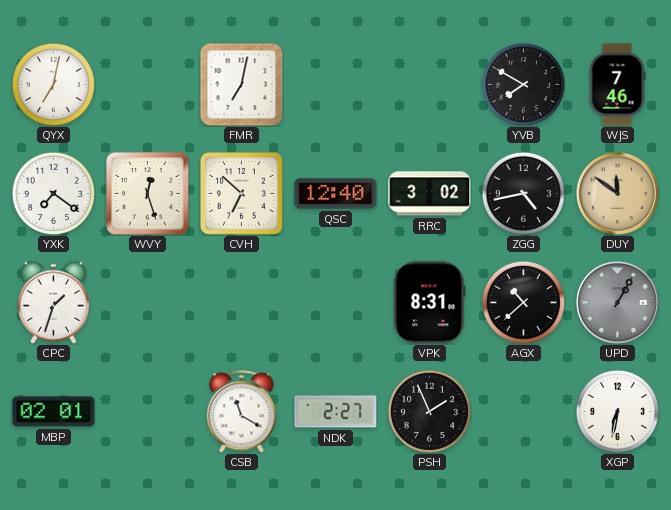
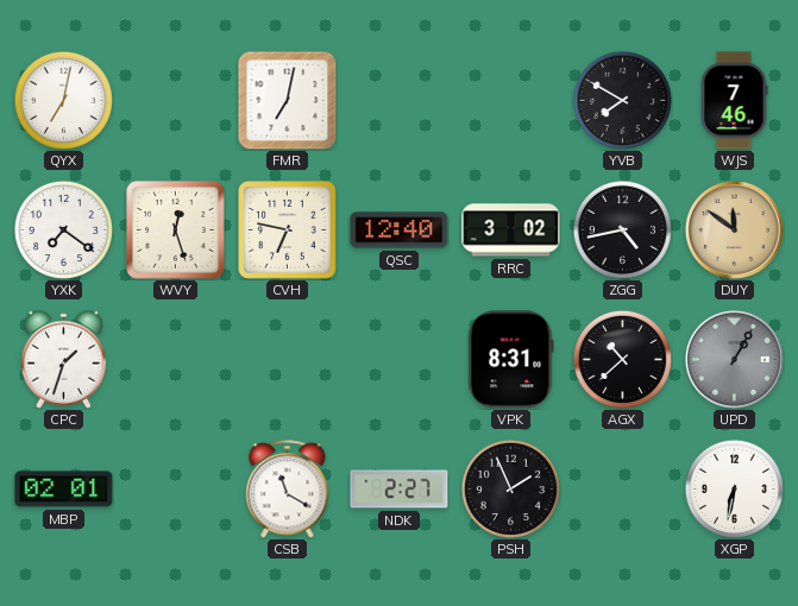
CVH: 6:52 -> 6:47
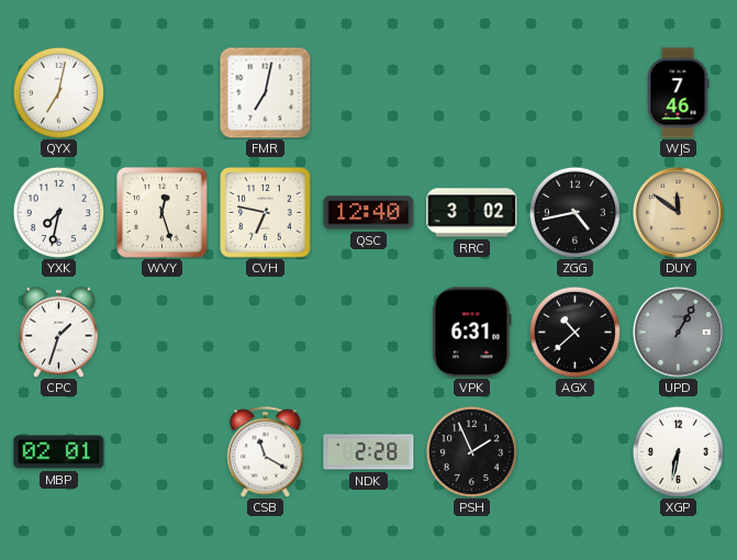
YVB: 7:50 -> none
YXK: 7:21 -> 7:32
VPK: 8:31 -> 6:31
NDK: 2:27 -> 2:28
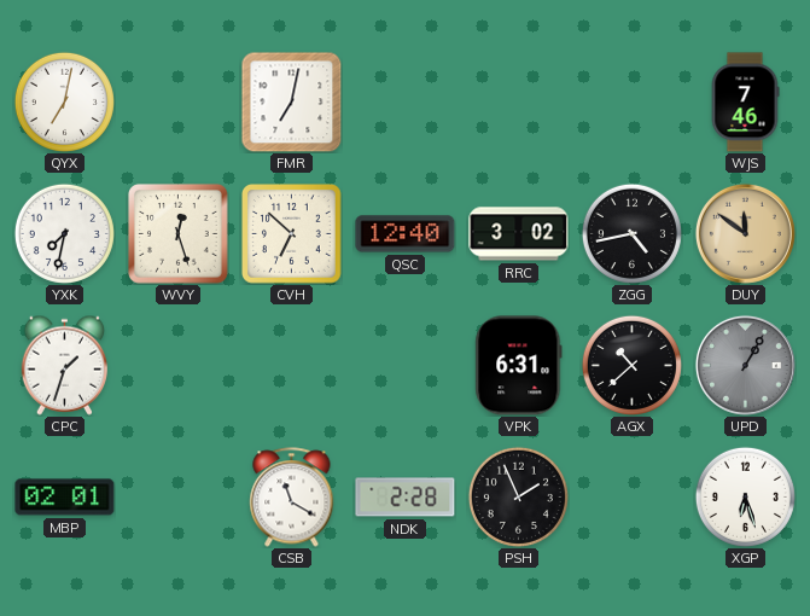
CVH: 6:47 -> 6:52
XGP: 6:32 -> 6:27
